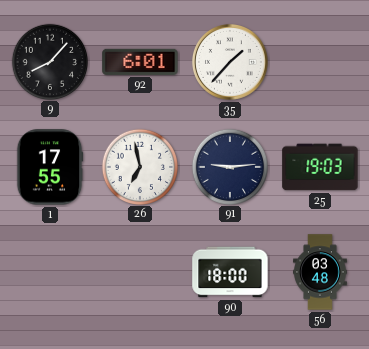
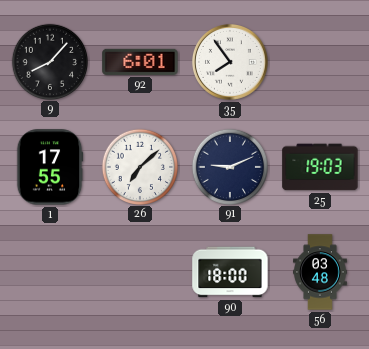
35: 1:37 -> 7:54
26: 6:58 -> 7:08
91: 9:14 -> 9:11
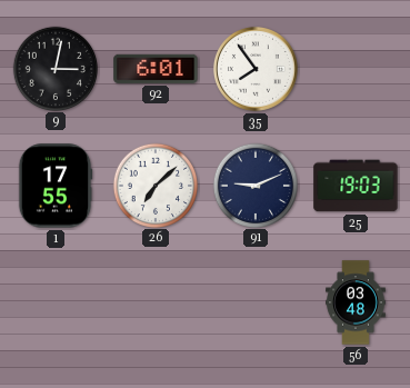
9: 8:07 -> 3:02
90: 18:00 -> none
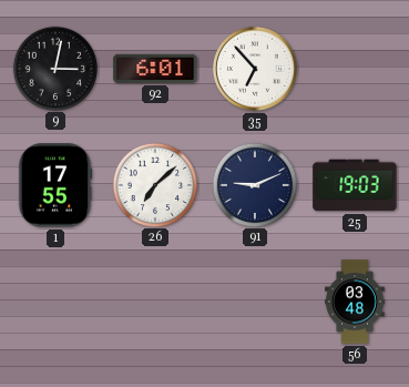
35: 7:54 -> 6:53
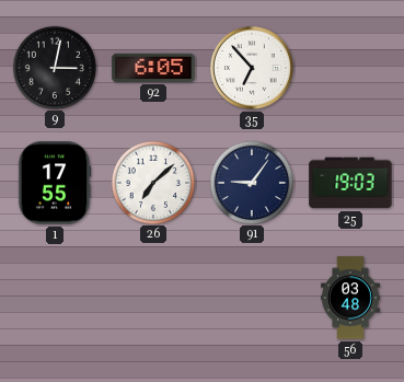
92: 6:01 -> 6:05
91: 9:11 -> 9:06
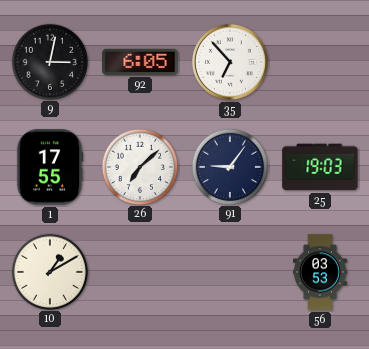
10: none -> 1:10
56: 03:48 -> 03:53
